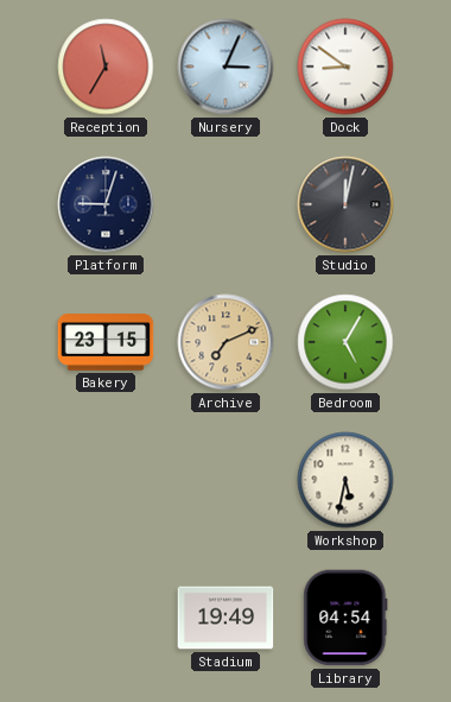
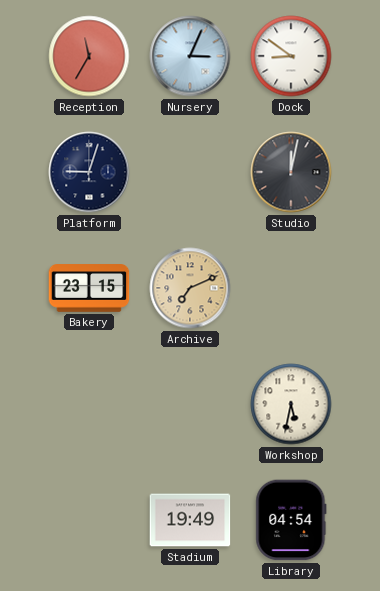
Bedroom: 5:05 -> none
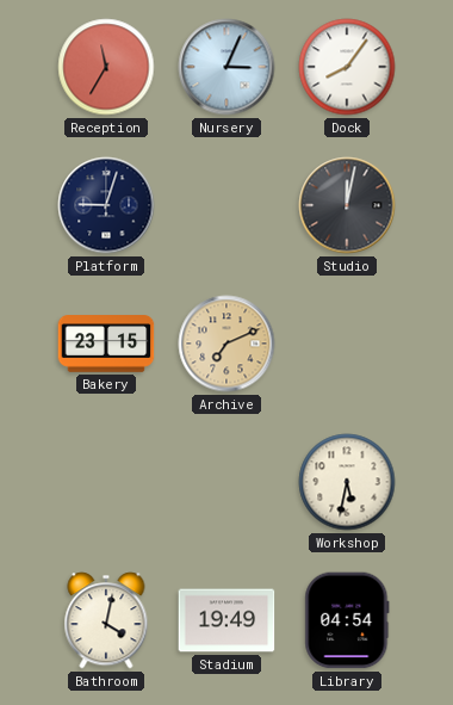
Dock: 8:51 -> 8:06
Bathroom: none -> 4:02
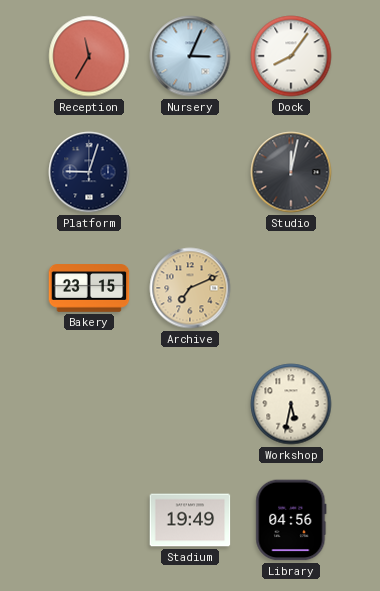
Bathroom: 4:02 -> none
Library: 04:54 -> 04:56
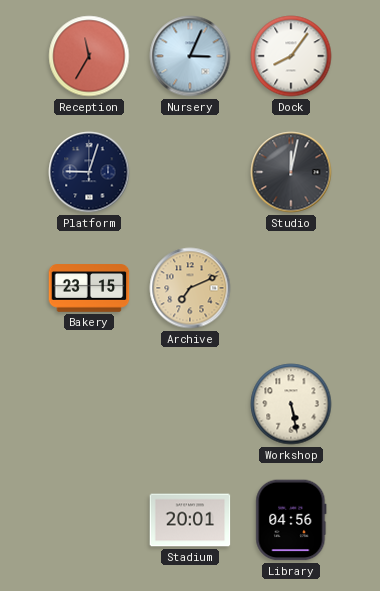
Workshop: 5:32 -> 5:28
Stadium: 19:49 -> 20:01
